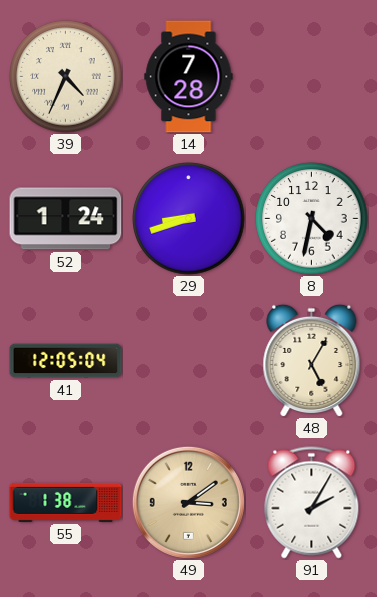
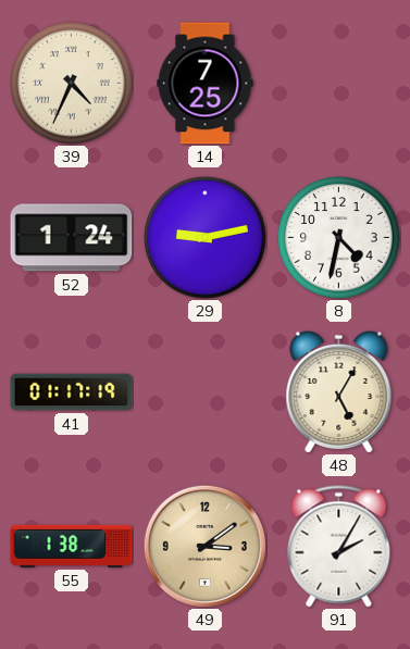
14: 7:28 -> 7:25
29: 8:42 -> 9:13
41: 12:05 -> 01:17
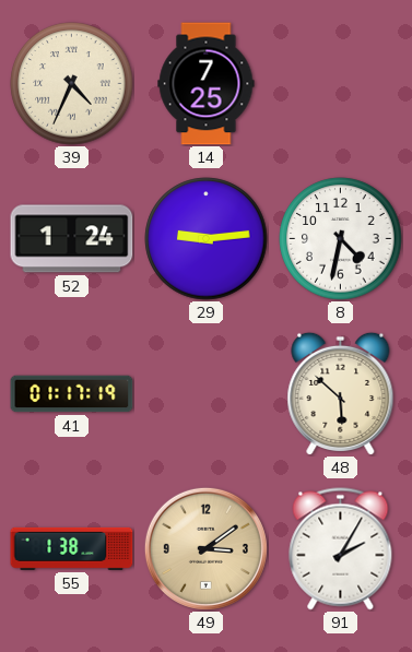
29: 9:13 -> 9:14
48: 5:05 -> 5:52
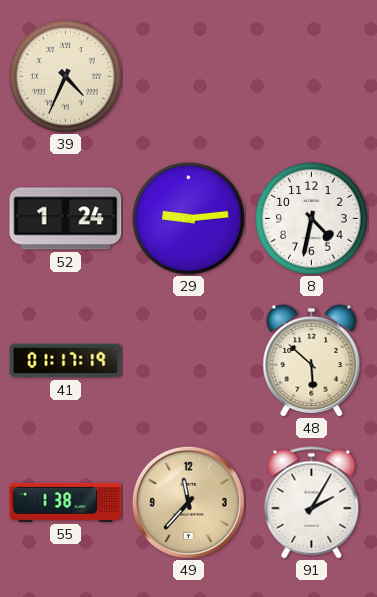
14: 7:25 -> none
49: 3:09 -> 11:37
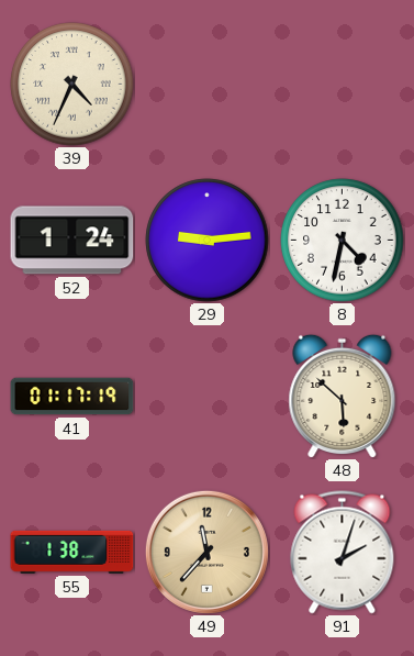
91: 2:05 -> 2:03
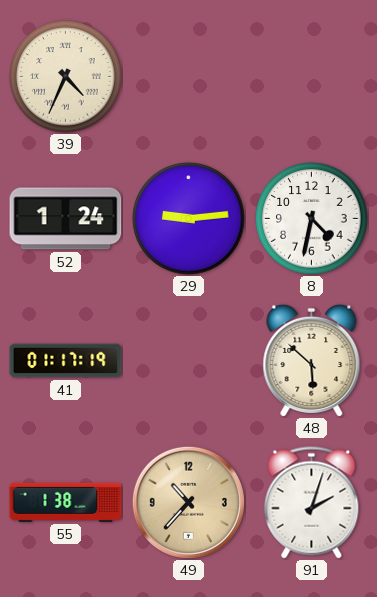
49: 11:37 -> 10:37
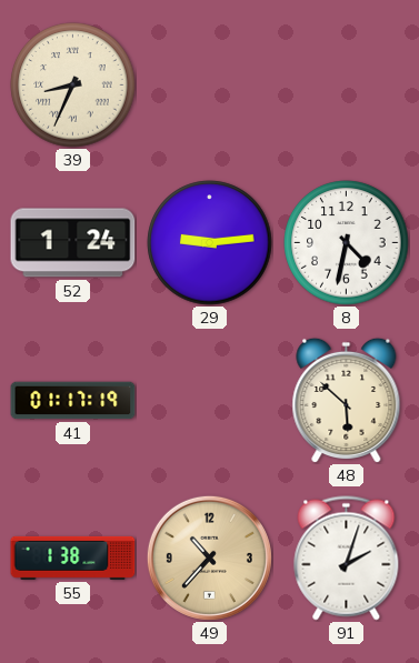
39: 4:34 -> 8:34
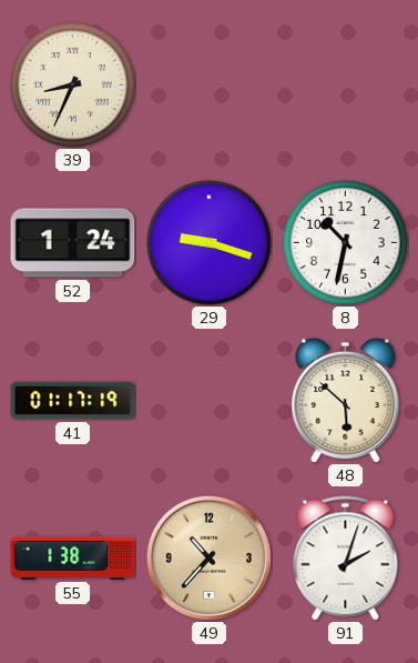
29: 9:14 -> 9:18
8: 4:32 -> 10:32
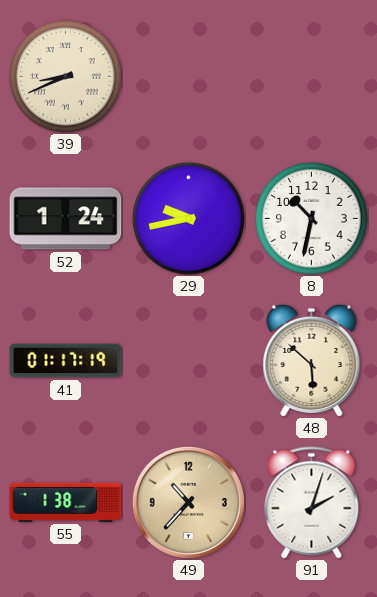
39: 8:34 -> 8:41
29: 9:18 -> 9:43
